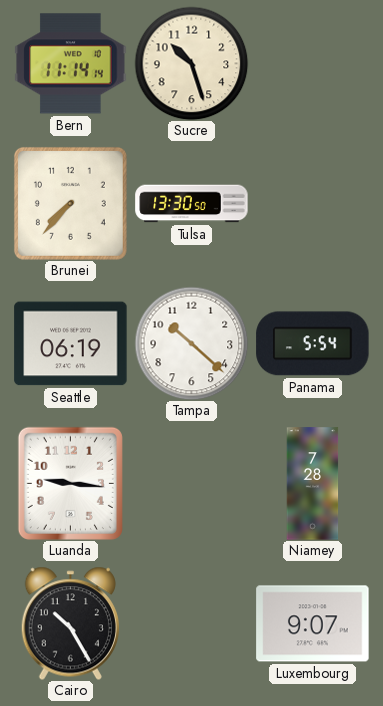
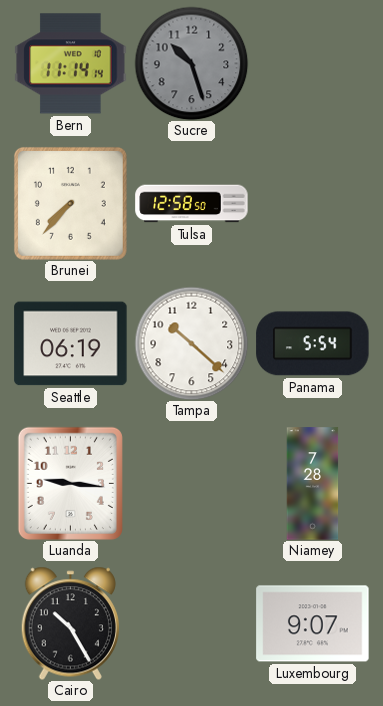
Sucre dial: cream -> grey
Tulsa: 13:30 -> 12:58
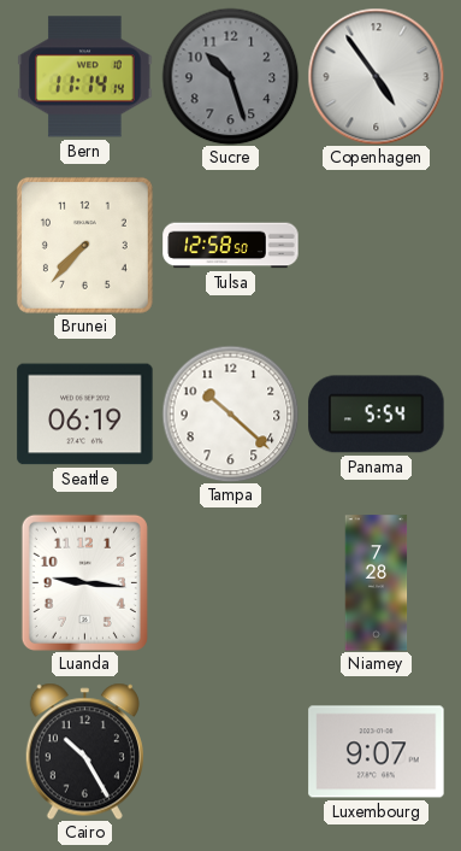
Copenhagen: none -> 4:54
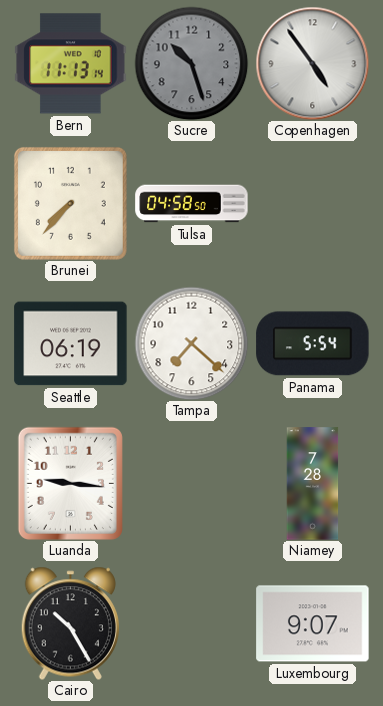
Bern: 11:14 -> 11:13
Tulsa: 12:58 -> 04:58
Tampa: 10:22 -> 7:22
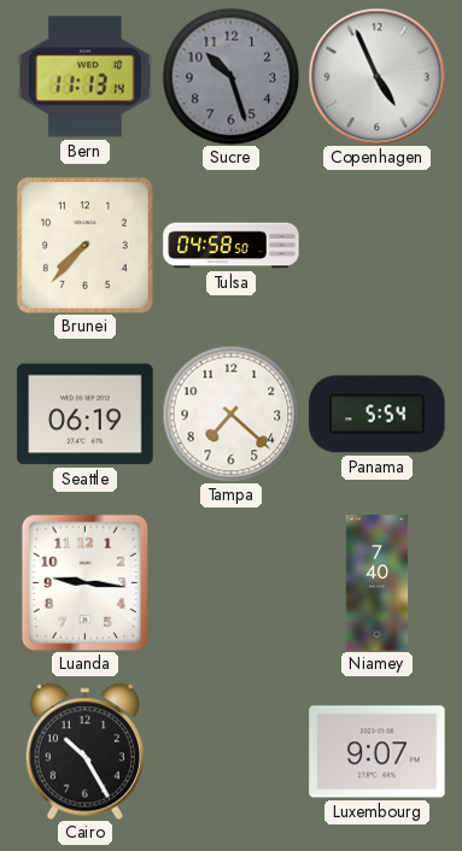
Copenhagen: 4:54 -> 4:56
Niamey: 7:28 -> 7:40
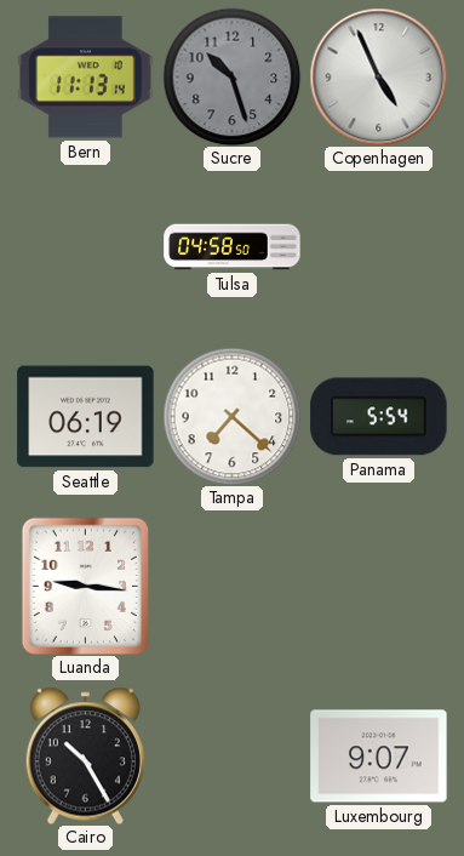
Brunei: 7:37 -> none
Niamey: 7:40 -> none
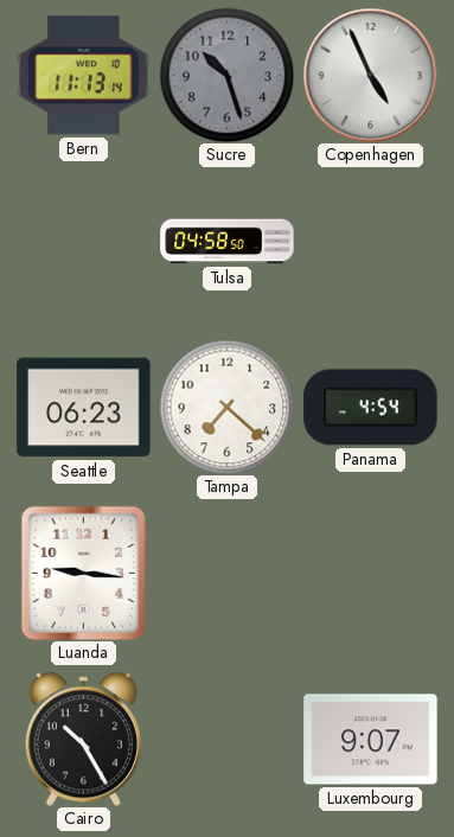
Seattle: 06:19 -> 06:23
Panama: 5:54 -> 4:54
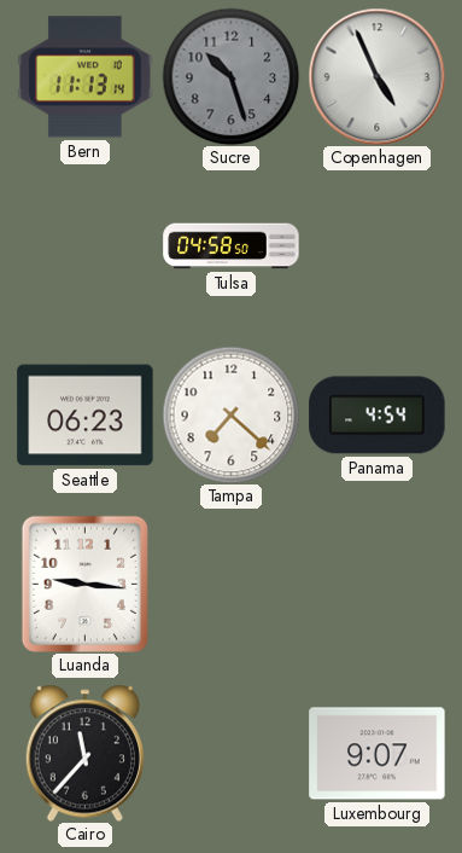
Cairo: 10:25 -> 11:37
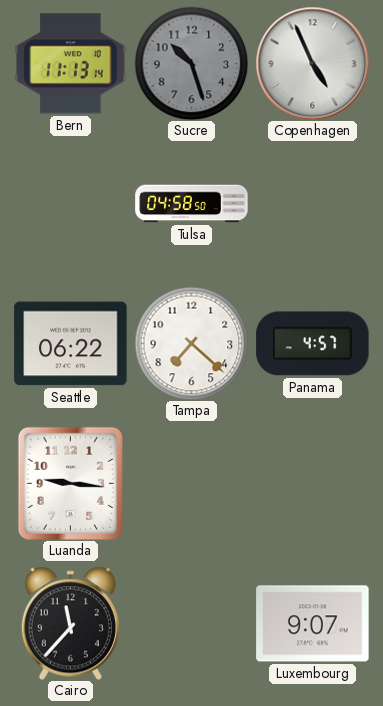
Seattle: 06:23 -> 06:22
Panama: 4:54 -> 4:57
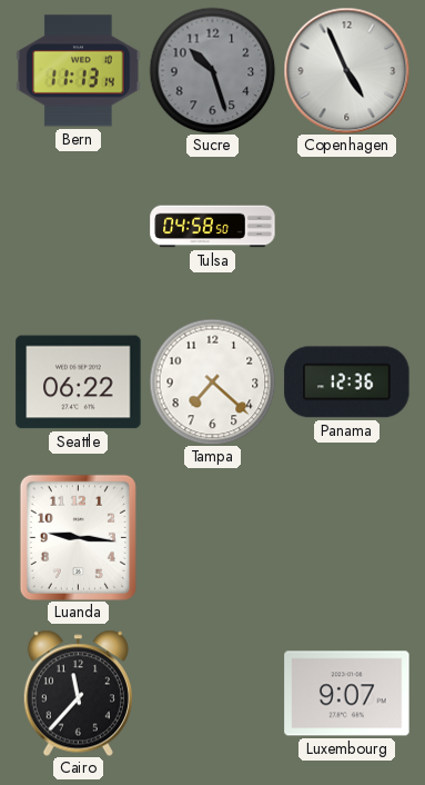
Panama: 4:57 -> 12:36
